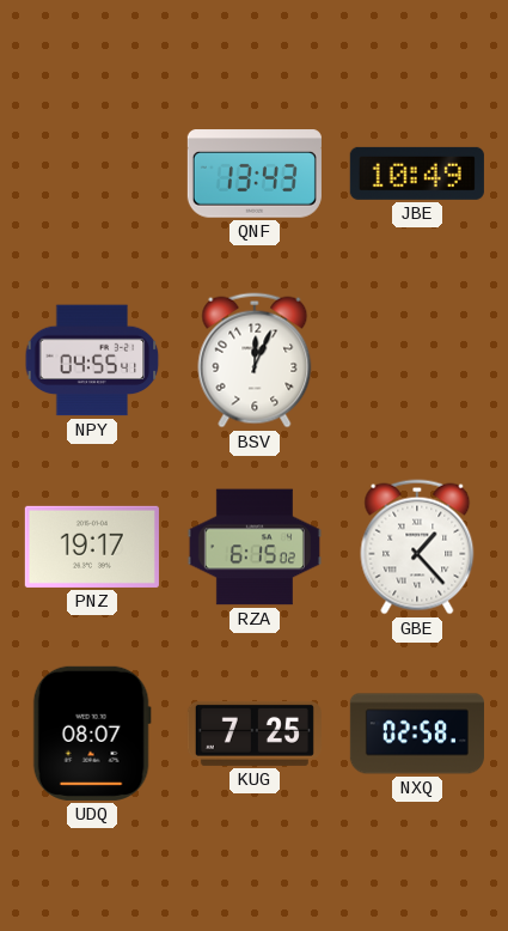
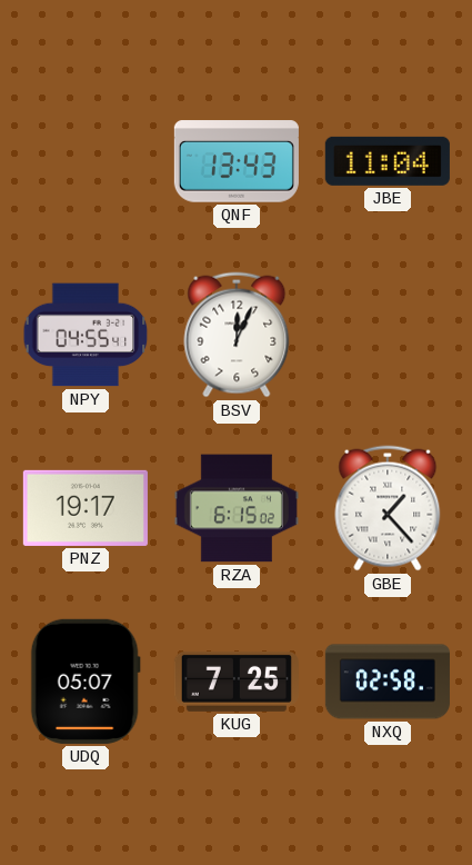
JBE: 10:49 -> 11:04
UDQ: 08:07 -> 05:07
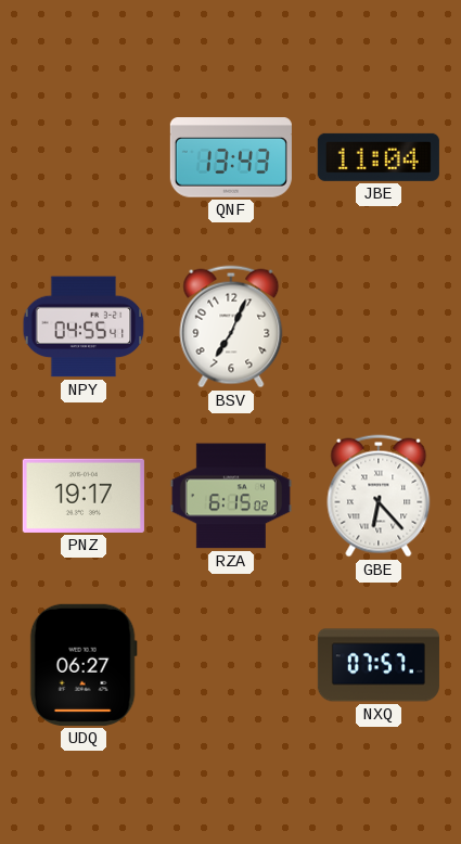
BSV: 12:04 -> 7:04
GBE: 1:23 -> 6:23
UDQ: 05:07 -> 06:27
KUG: 7:25 -> none
NXQ: 02:58 -> 07:57
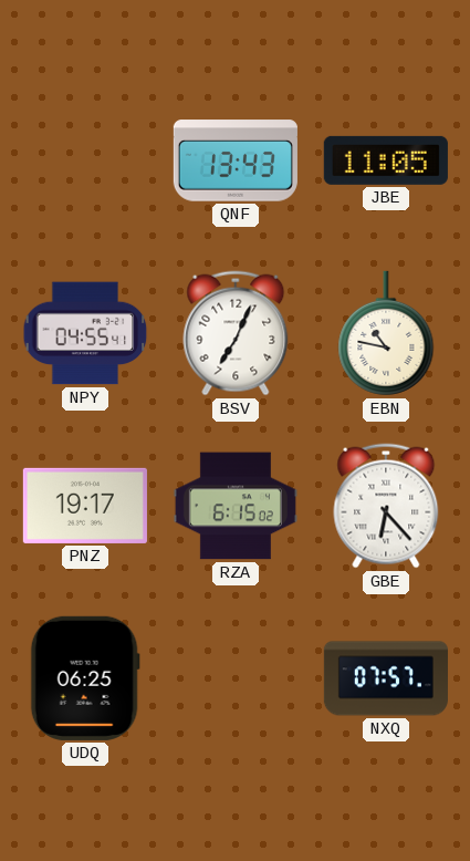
JBE: 11:04 -> 11:05
EBN: none -> 10:47
UDQ: 06:27 -> 06:25
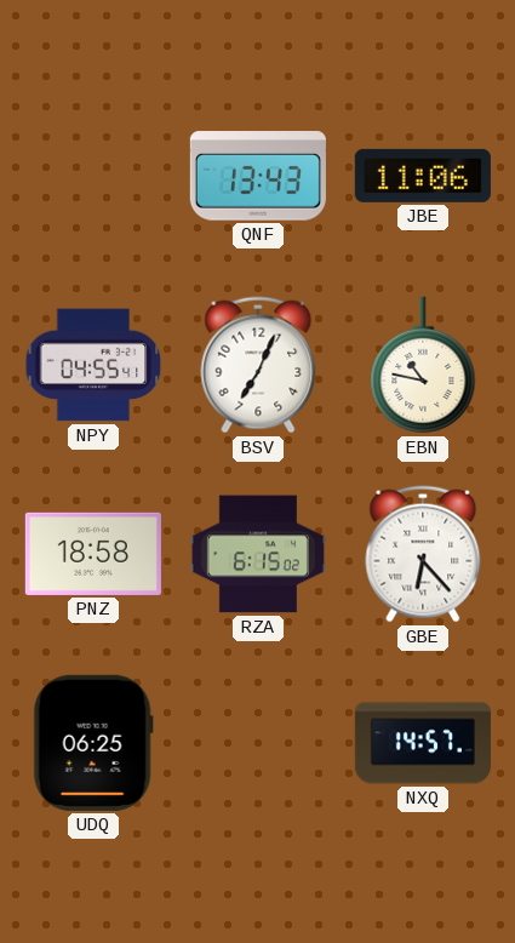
JBE: 11:05 -> 11:06
PNZ: 19:17 -> 18:58
NXQ: 07:57 -> 14:57
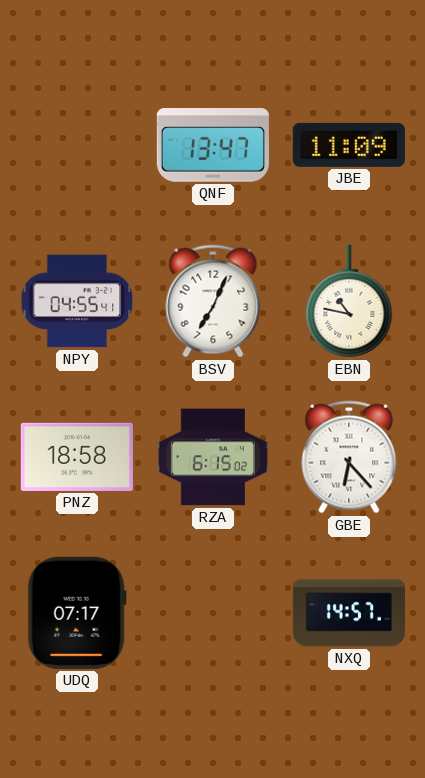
QNF: 13:43 -> 13:47
JBE: 11:06 -> 11:09
UDQ: 06:25 -> 07:17
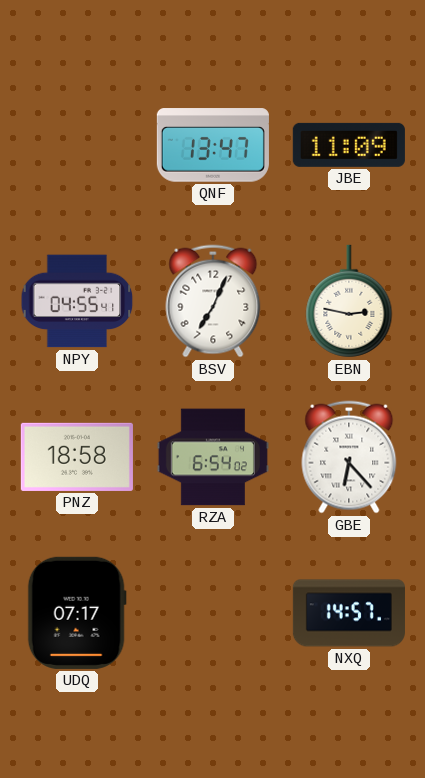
EBN: 10:47 -> 2:47
RZA: 6:15 -> 6:54
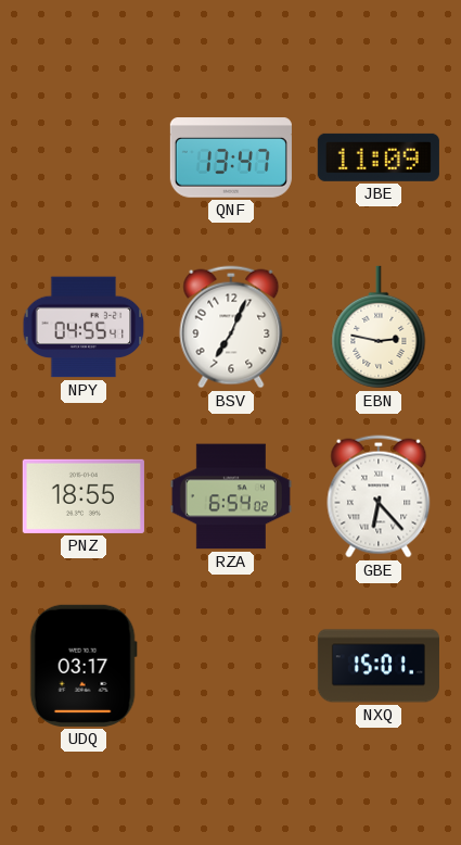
PNZ: 18:58 -> 18:55
UDQ: 07:17 -> 03:17
NXQ: 14:57 -> 15:01
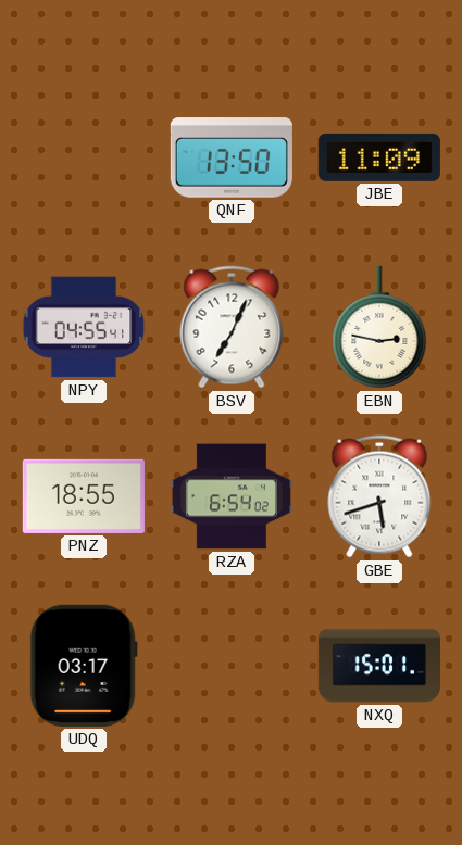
QNF: 13:47 -> 13:50
GBE: 6:23 -> 5:42
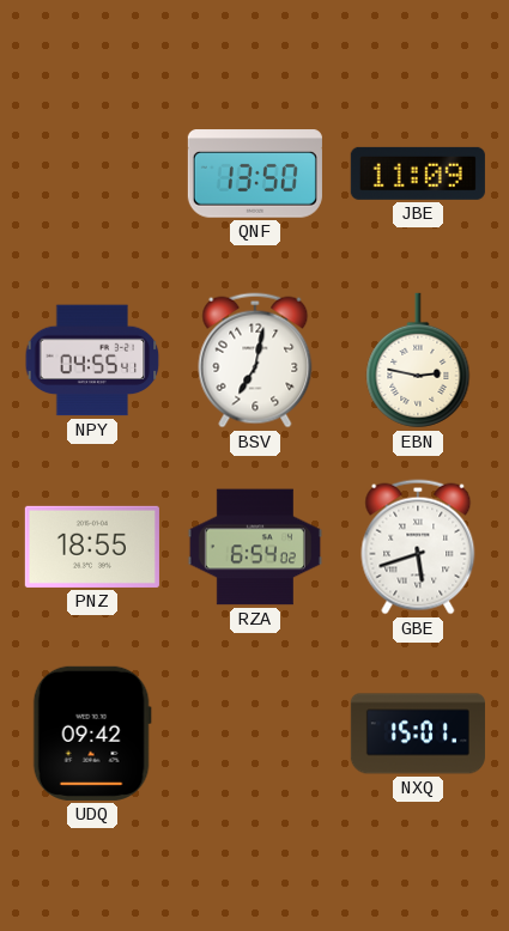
BSV: 7:04 -> 7:02
UDQ: 03:17 -> 09:42
